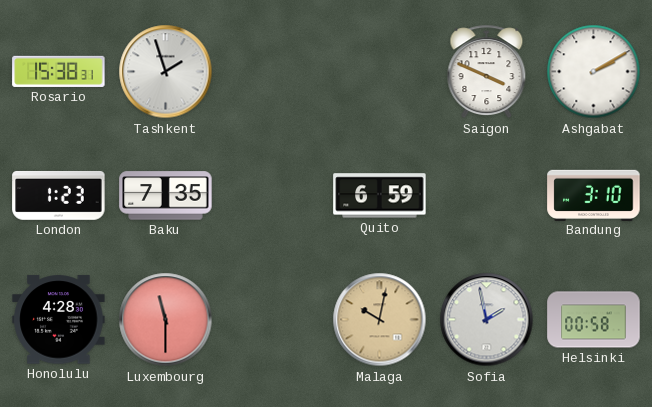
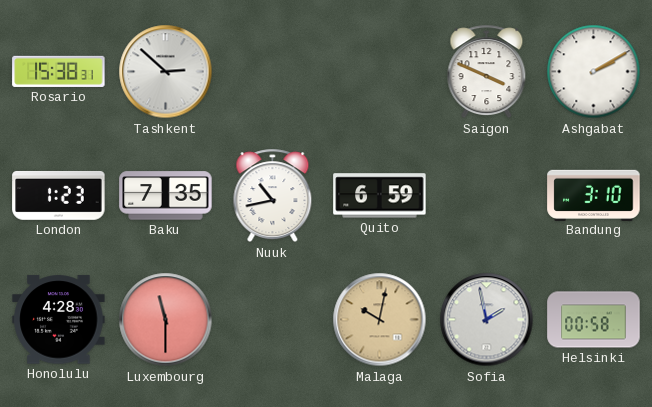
Tashkent: 1:57 -> 2:52
Nuuk: none -> 10:43
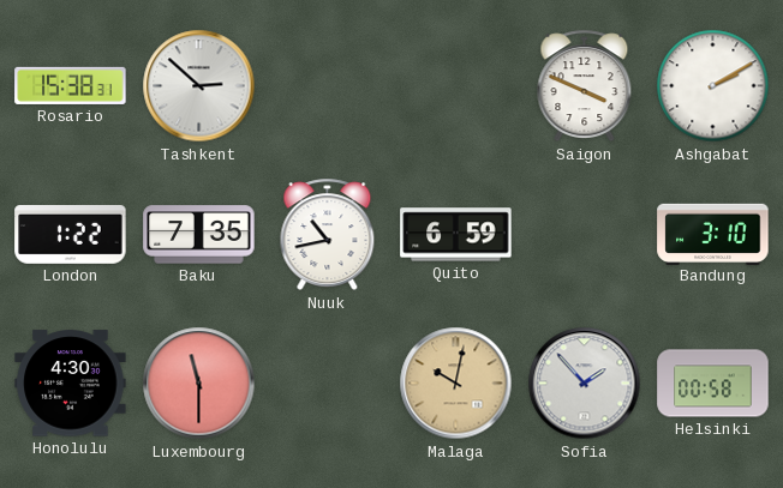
London: 1:23 -> 1:22
Honolulu: 4:28 -> 4:30
Sofia: 1:58 -> 1:53
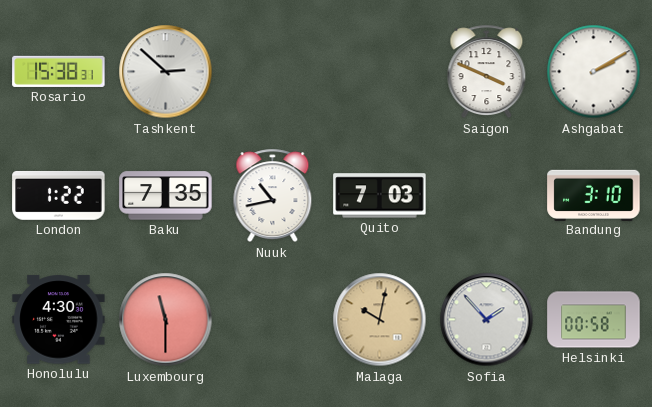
Quito: 6:59 -> 7:03
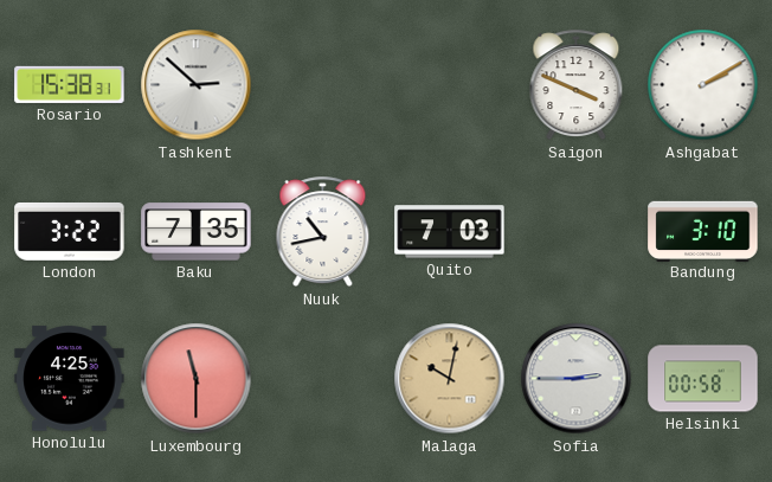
London: 1:22 -> 3:22
Honolulu: 4:30 -> 4:25
Sofia: 1:53 -> 2:45
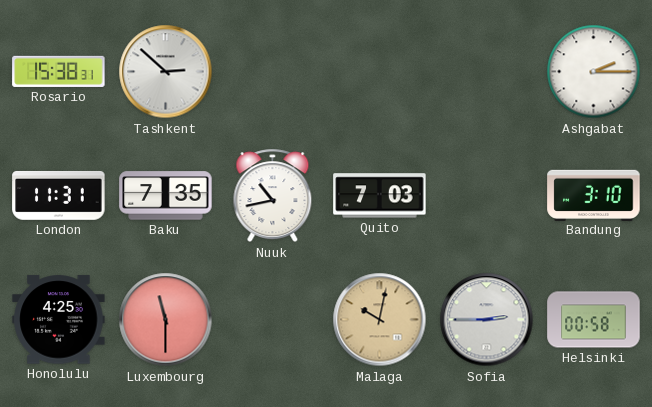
Saigon: 3:49 -> none
Ashgabat: 2:10 -> 2:15
London: 3:22 -> 11:31
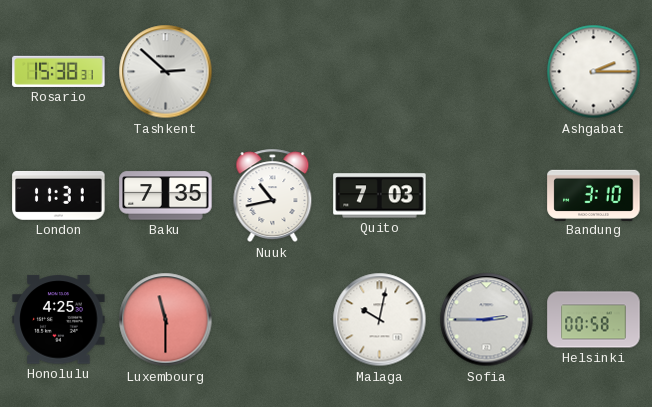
Malaga dial: champagne -> white
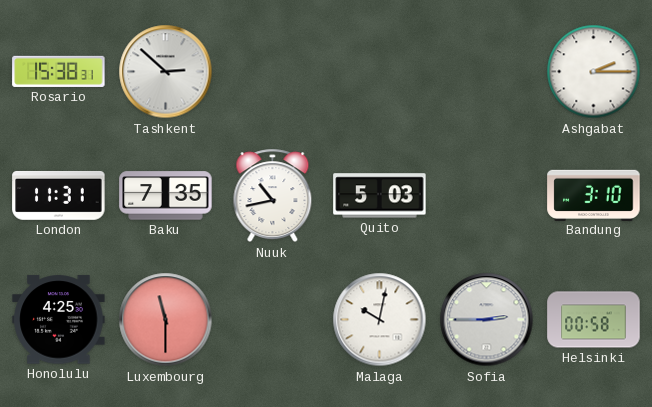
Quito: 7:03 -> 5:03
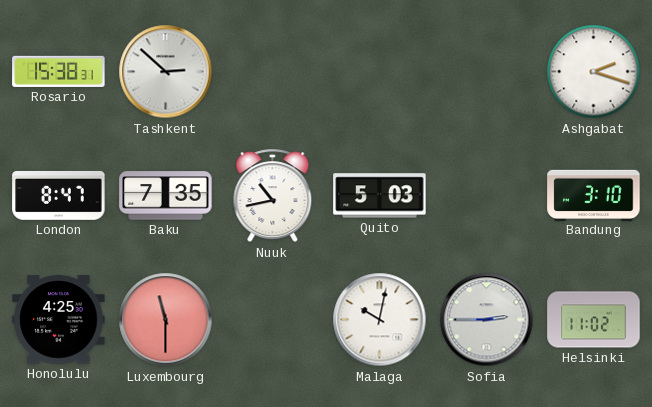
Ashgabat: 2:15 -> 2:18
London: 11:31 -> 8:47
Helsinki: 00:58 -> 11:02
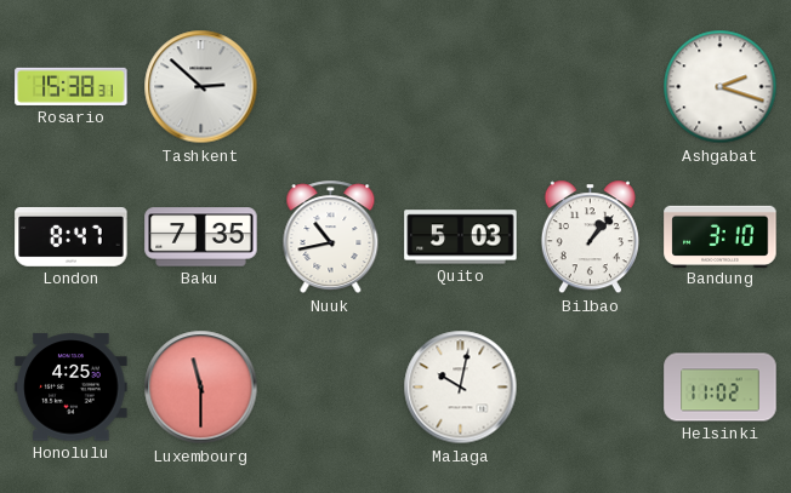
Bilbao: none -> 1:07
Sofia: 2:45 -> none
